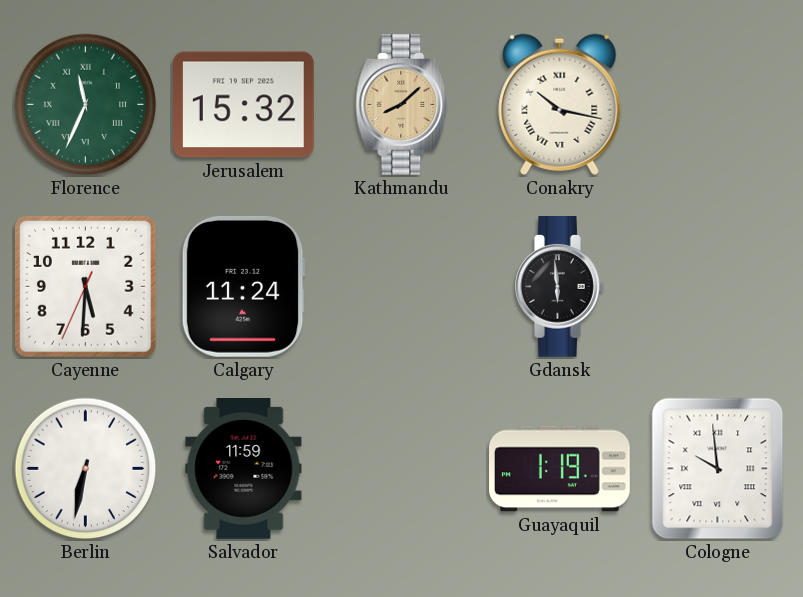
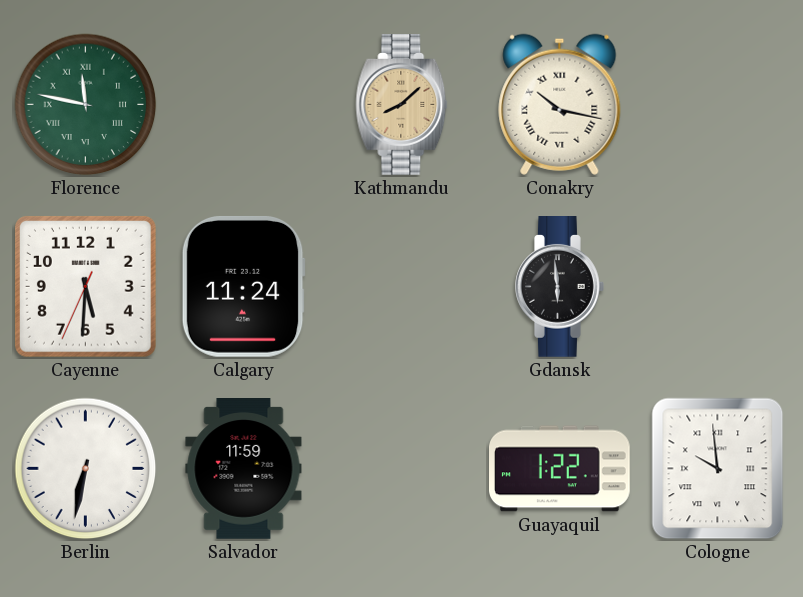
Florence: 11:34 -> 11:47
Jerusalem: 15:32 -> none
Guayaquil: 1:19 -> 1:22
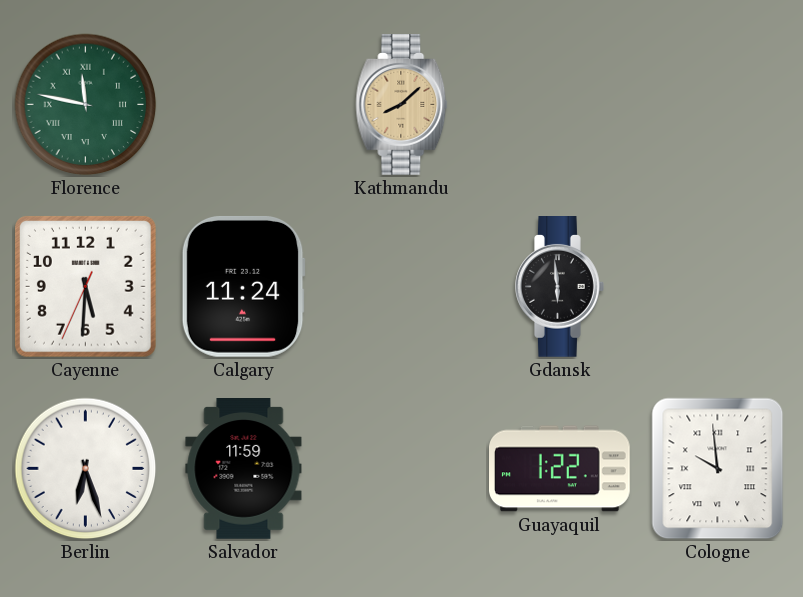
Conakry: 10:17 -> none
Berlin: 6:32 -> 6:27
